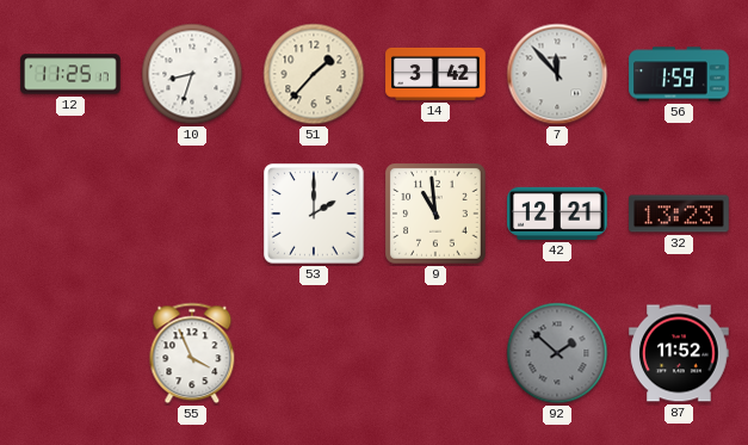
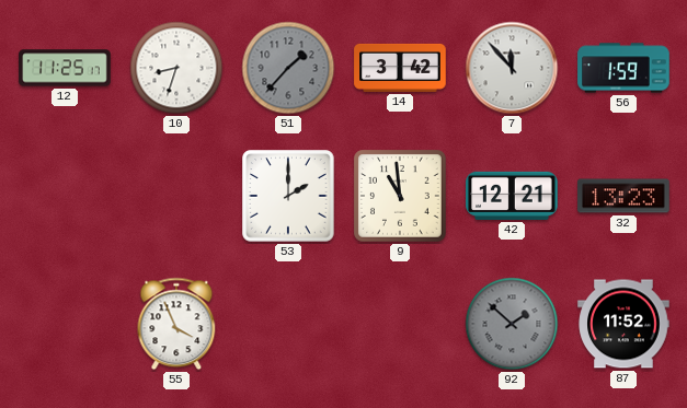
51 dial: cream -> grey
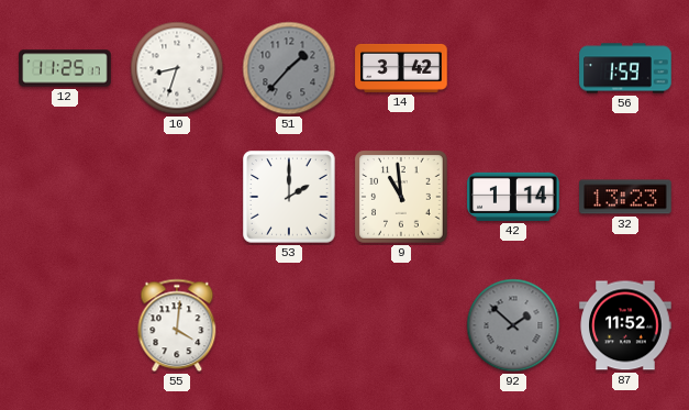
7: 11:53 -> none
42: 12:21 -> 1:14
55: 3:56 -> 4:01
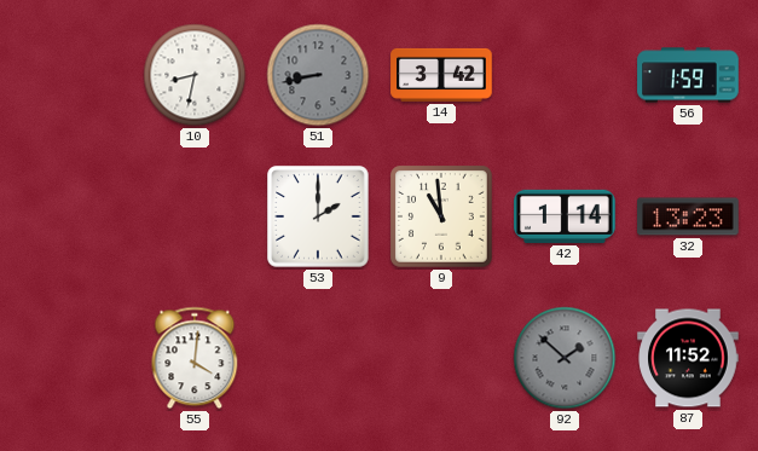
12: 11:25 -> none
10: 8:33 -> 8:32
51: 1:37 -> 8:43
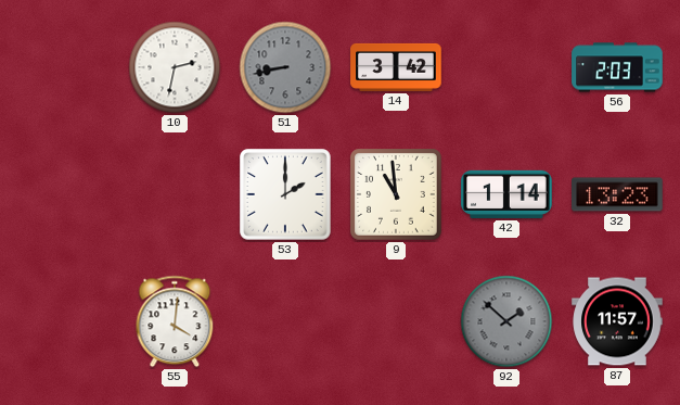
10: 8:32 -> 2:32
56: 1:59 -> 2:03
87: 11:52 -> 11:57
